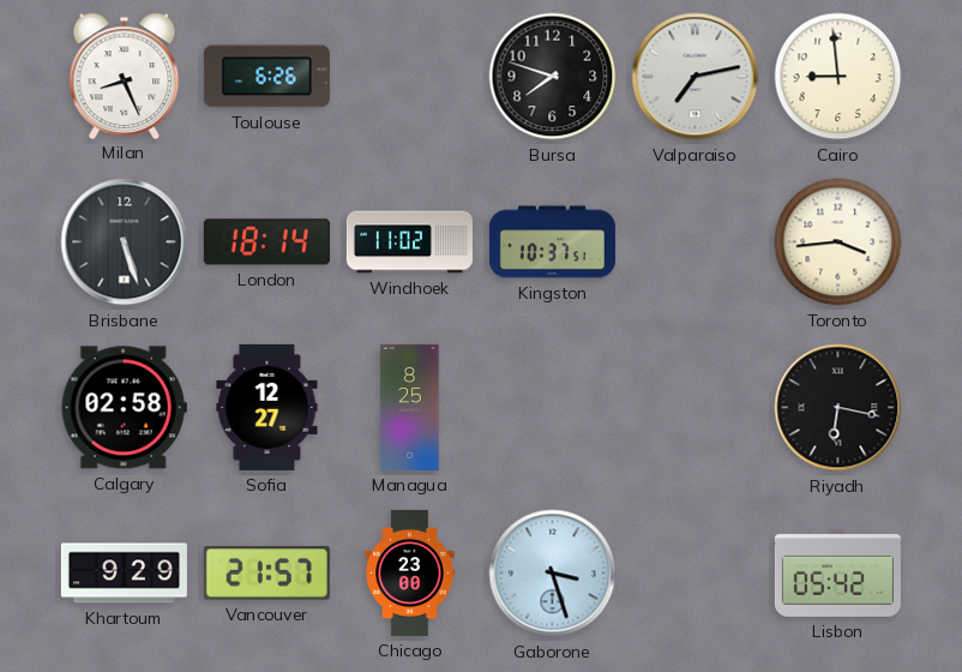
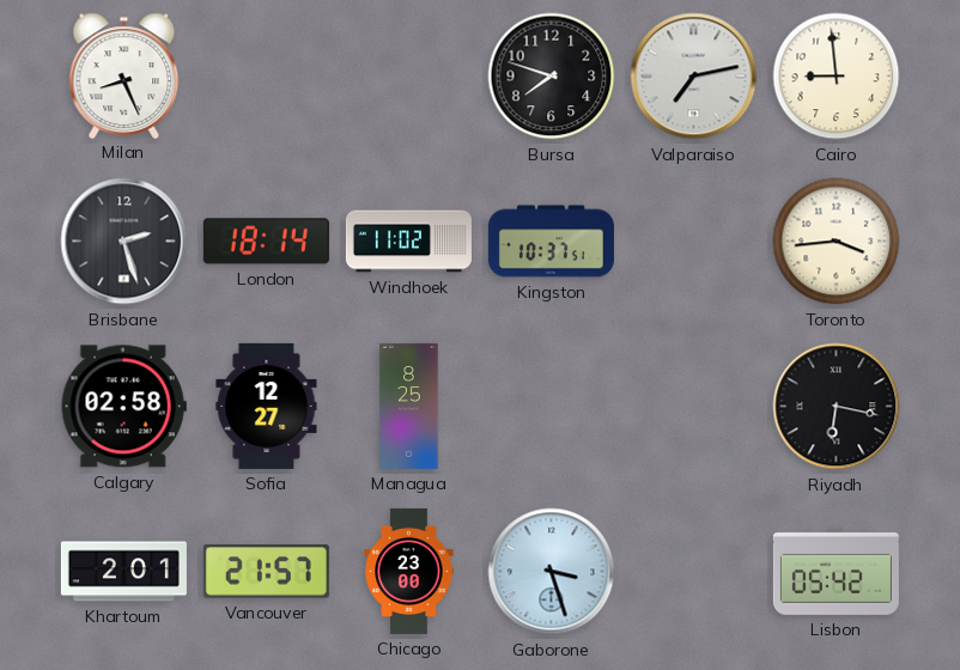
Toulouse: 6:26 -> none
Brisbane: 5:27 -> 2:27
Khartoum: 9:29 -> 2:01
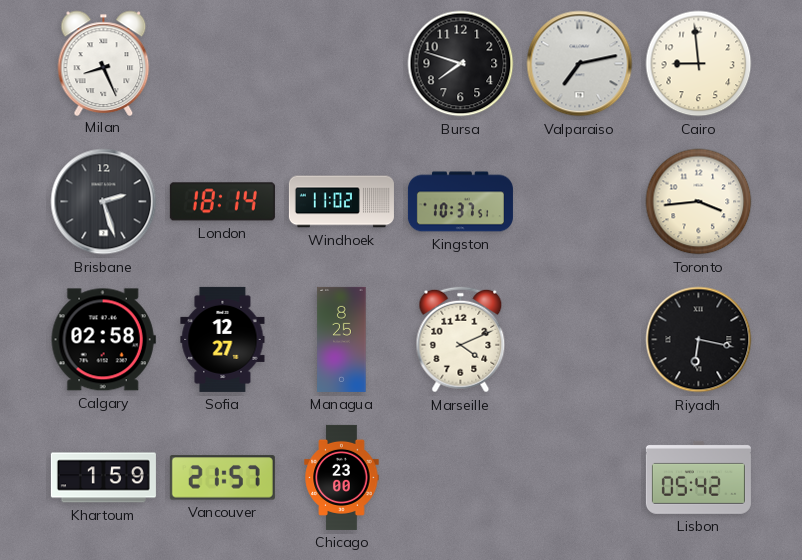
Marseille: none -> 4:11
Khartoum: 2:01 -> 1:59
Gaborone: 3:27 -> none
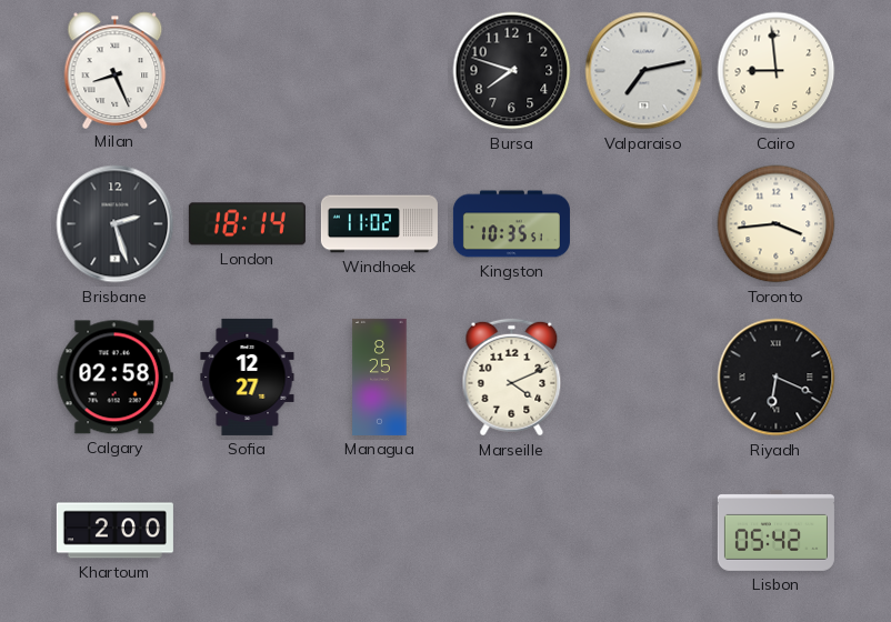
Kingston: 10:37 -> 10:35
Riyadh: 6:17 -> 6:19
Khartoum: 1:59 -> 2:00
Vancouver: 21:57 -> none
Chicago: 23:00 -> none
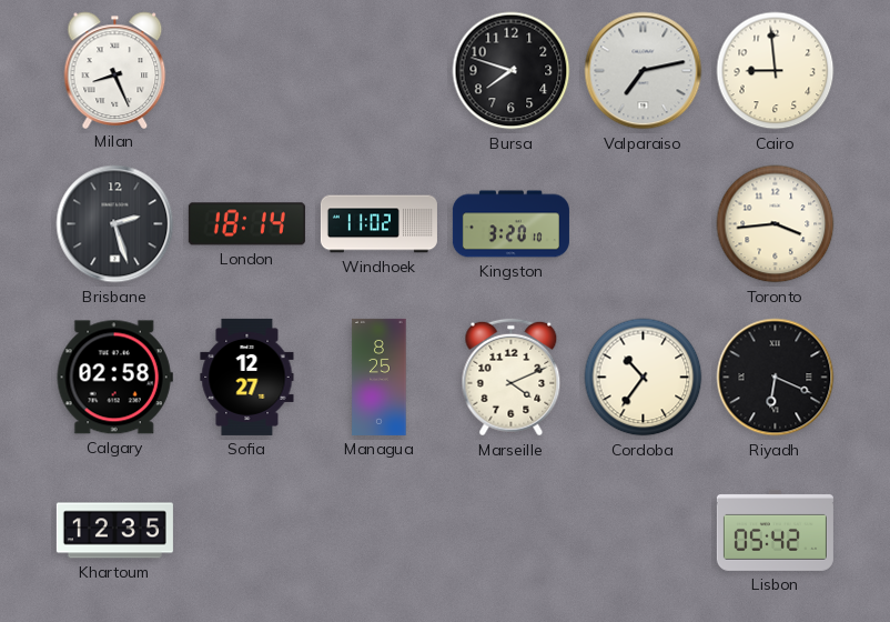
Kingston: 10:35 -> 3:20
Cordoba: none -> 10:36
Khartoum: 2:00 -> 12:35
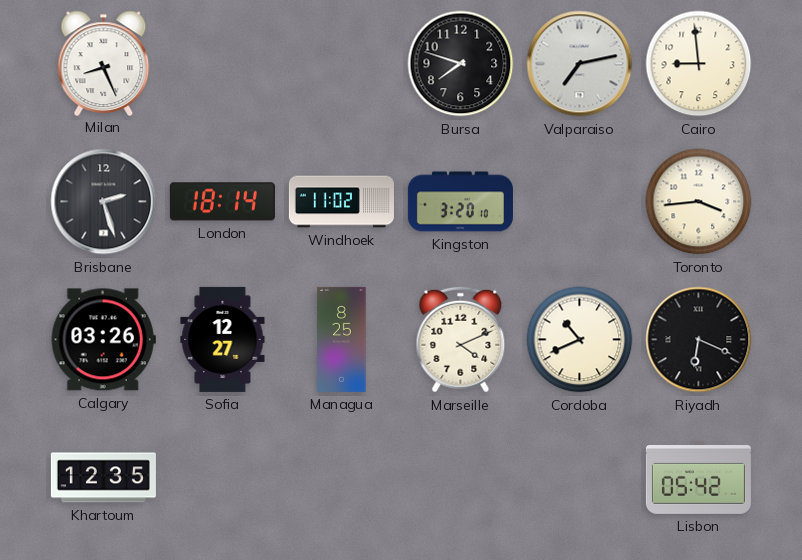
Calgary: 02:58 -> 03:26
Cordoba: 10:36 -> 10:41
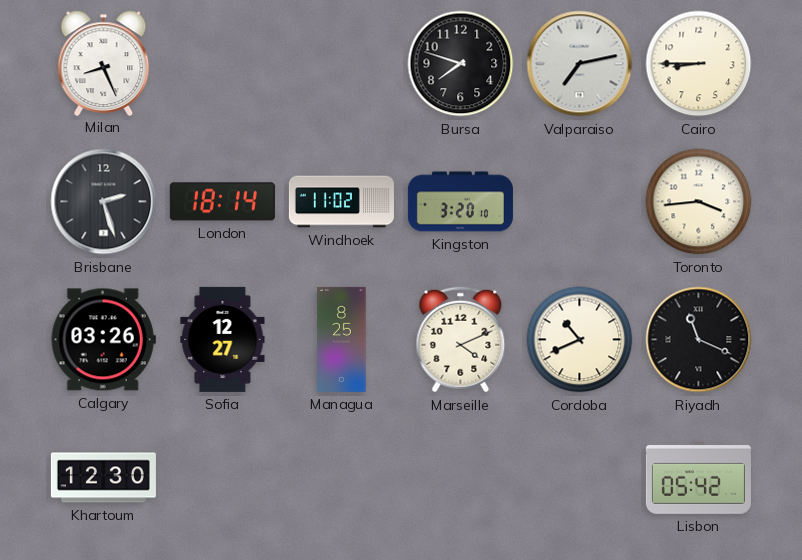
Cairo: 8:59 -> 8:45
Riyadh: 6:19 -> 11:19
Khartoum: 12:35 -> 12:30
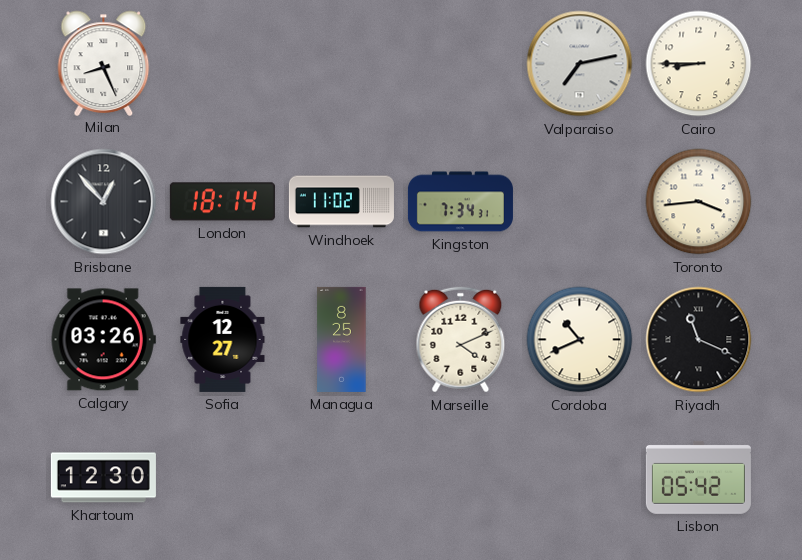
Bursa: 7:48 -> none
Brisbane: 2:27 -> 12:53
Kingston: 3:20 -> 7:34
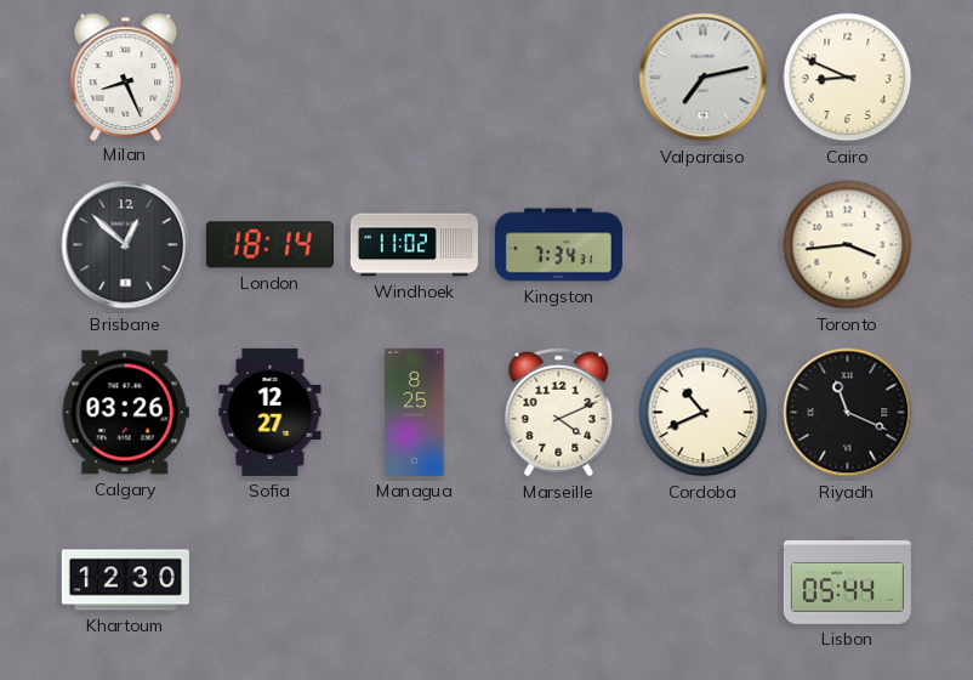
Cairo: 8:45 -> 8:49
Brisbane: 12:53 -> 12:52
Lisbon: 05:42 -> 05:44
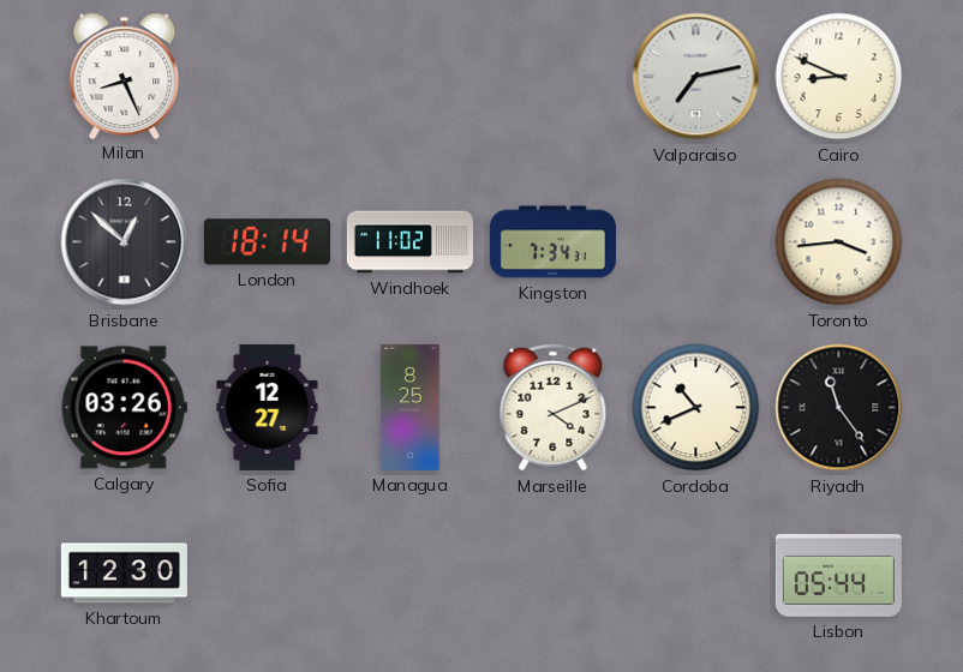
Riyadh: 11:19 -> 11:24
